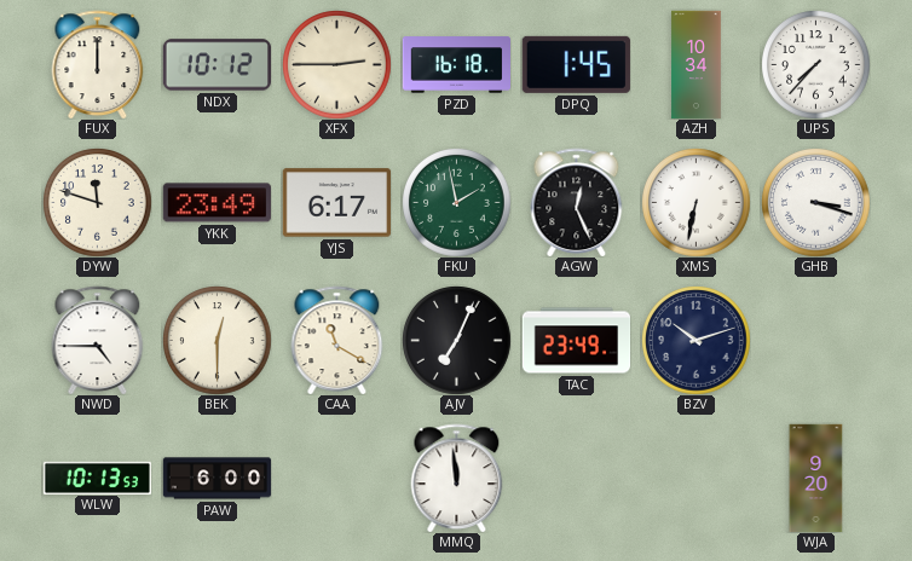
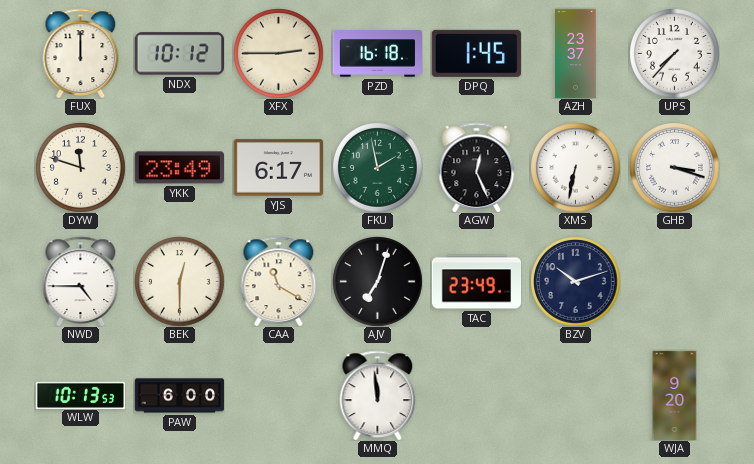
AZH: 10:34 -> 23:37
AJV: 7:04 -> 7:03
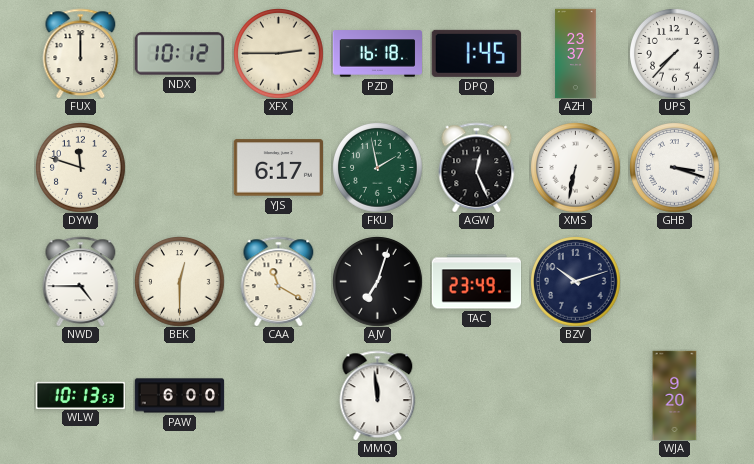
YKK: 23:49 -> none
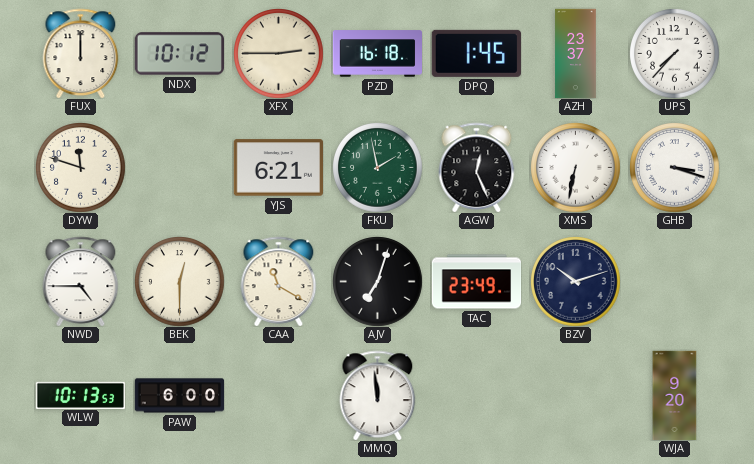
YJS: 6:17 -> 6:21
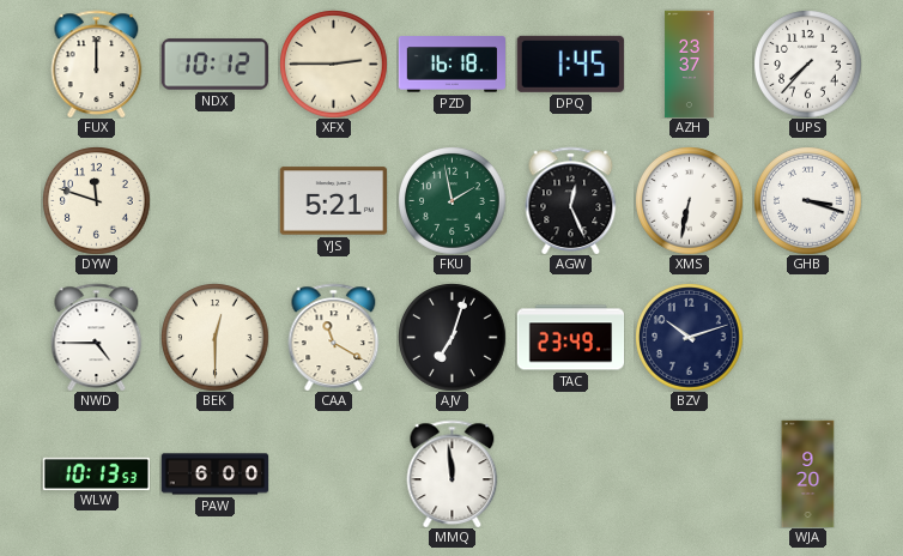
YJS: 6:21 -> 5:21
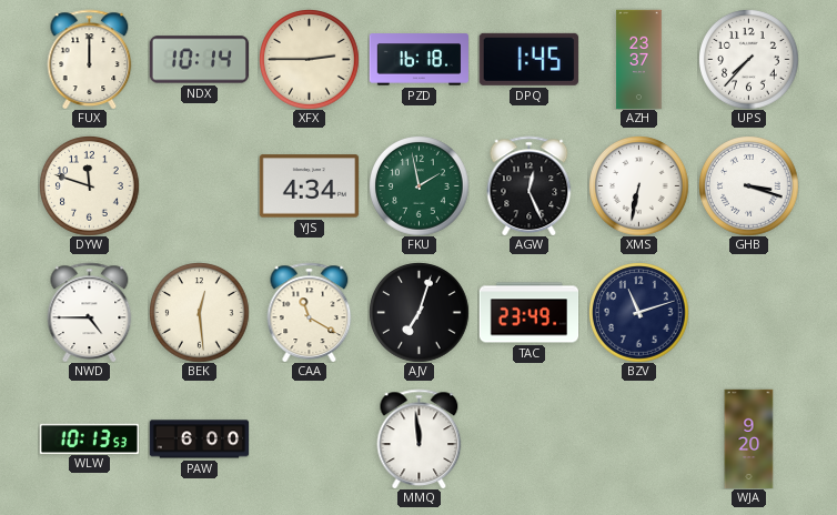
NDX: 10:12 -> 10:14
YJS: 5:21 -> 4:34
BEK: 12:30 -> 12:29
BZV: 10:12 -> 11:12
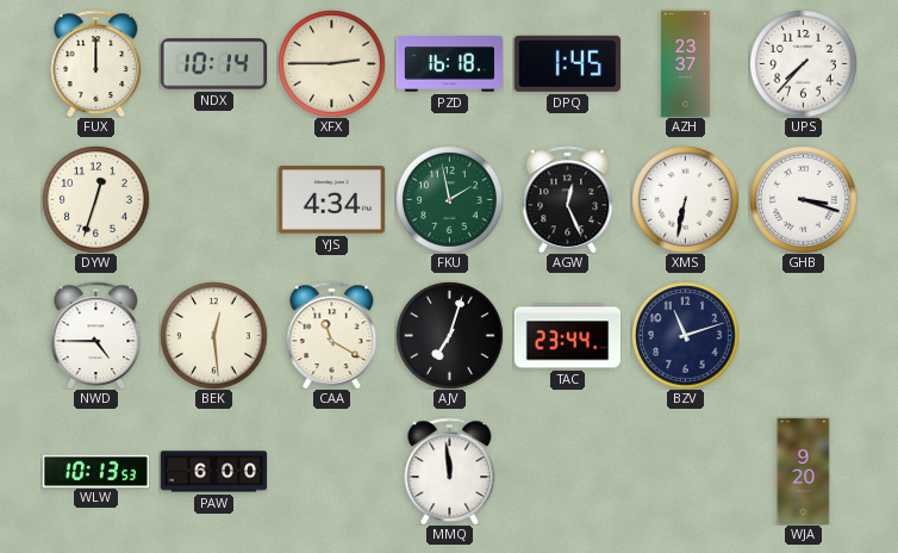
DYW: 11:48 -> 12:33
TAC: 23:49 -> 23:44
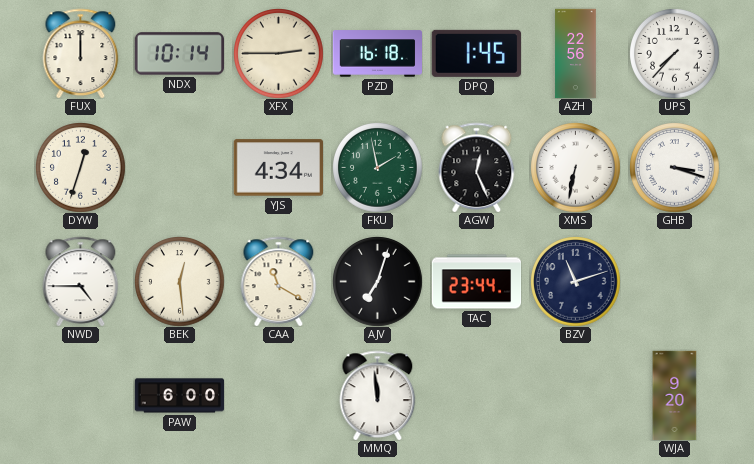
AZH: 23:37 -> 22:56
WLW: 10:13 -> none
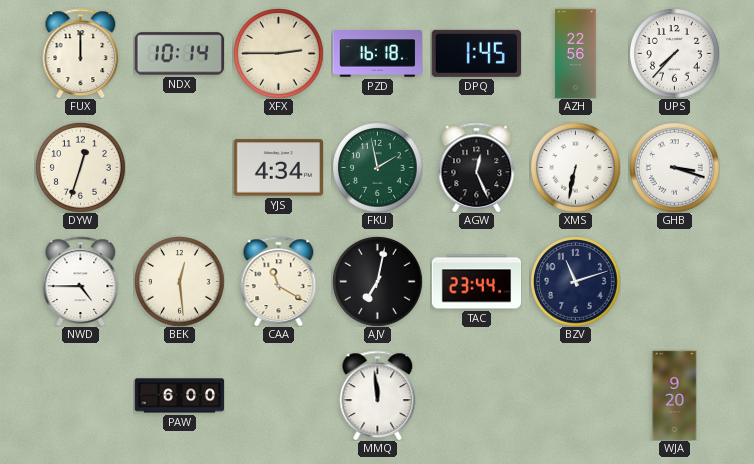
AJV: 7:03 -> 7:02
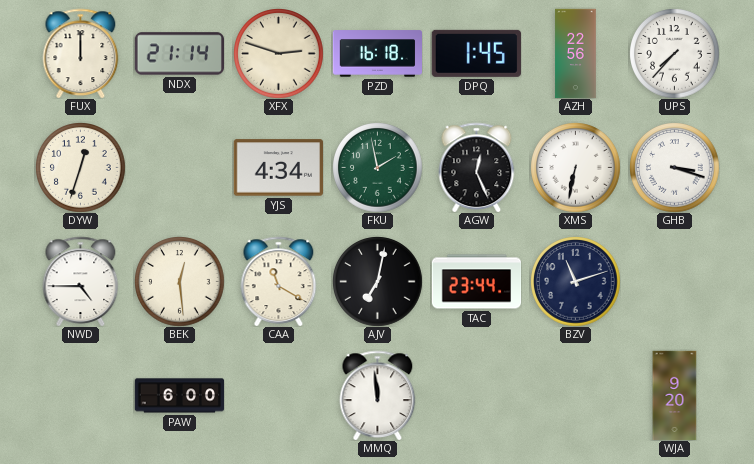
NDX: 10:14 -> 21:14
XFX: 2:45 -> 2:48
